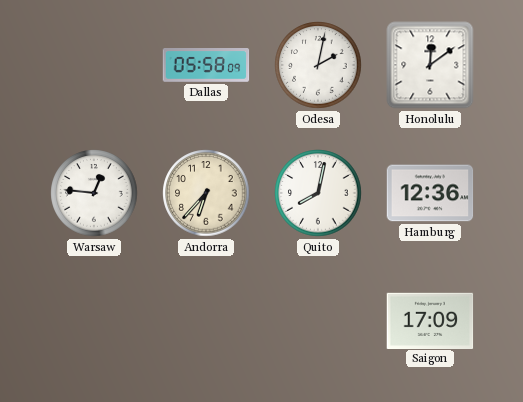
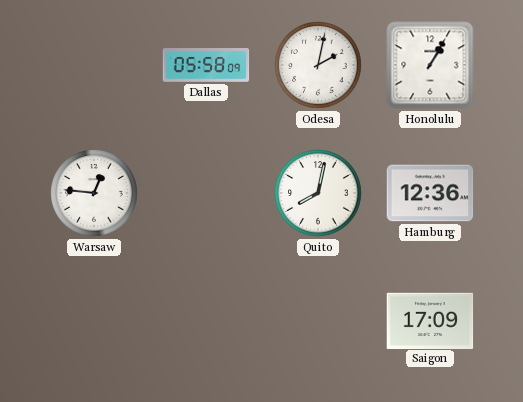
Honolulu: 12:09 -> 1:05
Andorra: 6:37 -> none
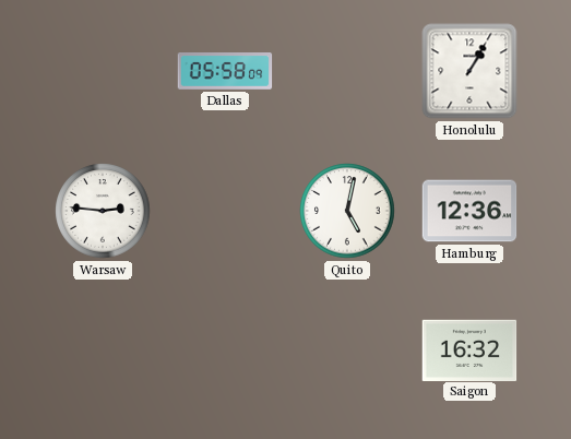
Odesa: 2:02 -> none
Warsaw: 12:46 -> 2:46
Quito: 8:02 -> 5:02
Saigon: 17:09 -> 16:32
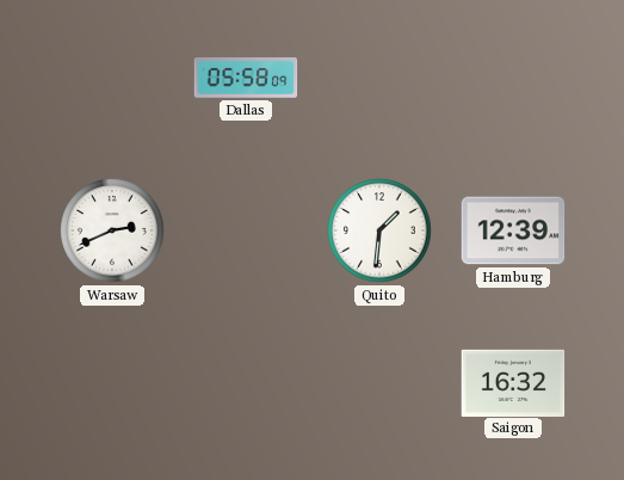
Honolulu: 1:05 -> none
Warsaw: 2:46 -> 2:41
Quito: 5:02 -> 1:31
Hamburg: 12:36 -> 12:39
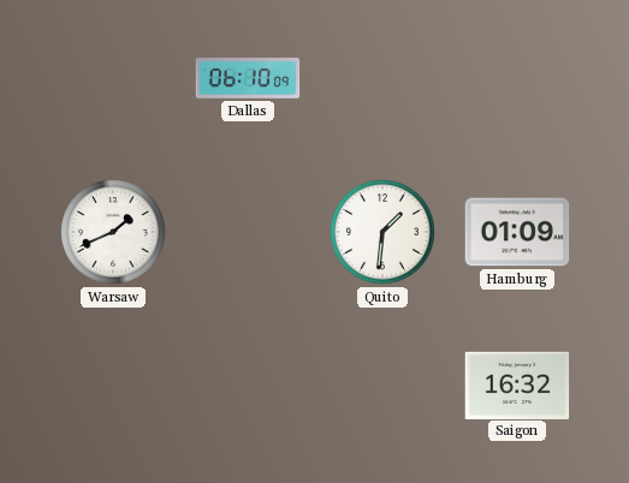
Dallas: 05:58 -> 06:10
Warsaw: 2:41 -> 1:41
Hamburg: 12:39 -> 01:09
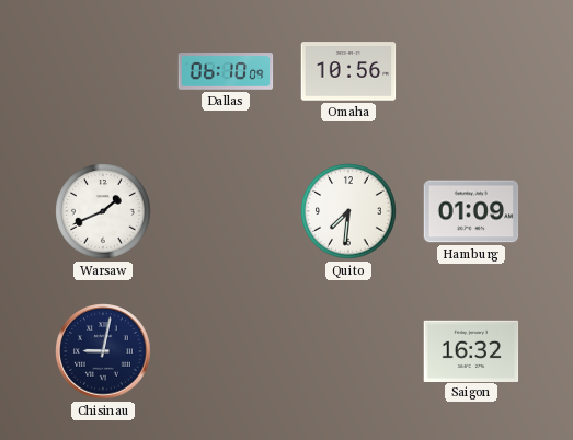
Omaha: none -> 10:56
Quito: 1:31 -> 7:31
Chisinau: none -> 9:02
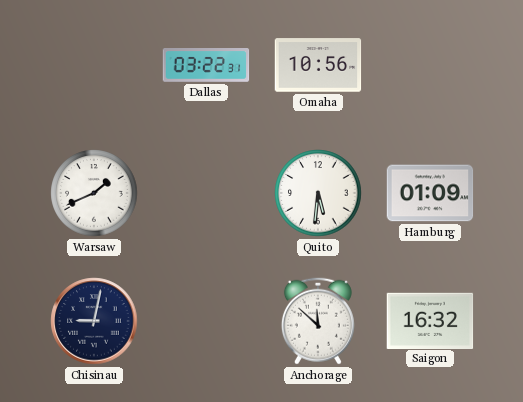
Dallas: 06:10 -> 03:22
Quito: 7:31 -> 5:31
Anchorage: none -> 11:52
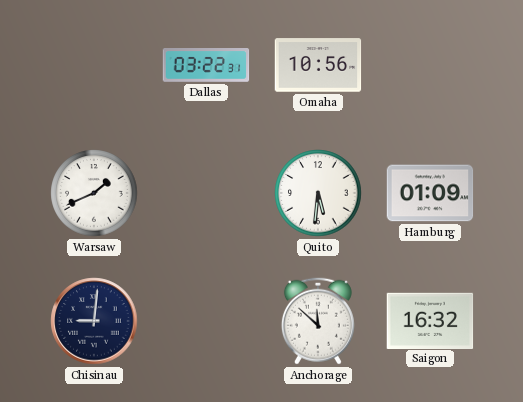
Chisinau: 9:02 -> 9:01
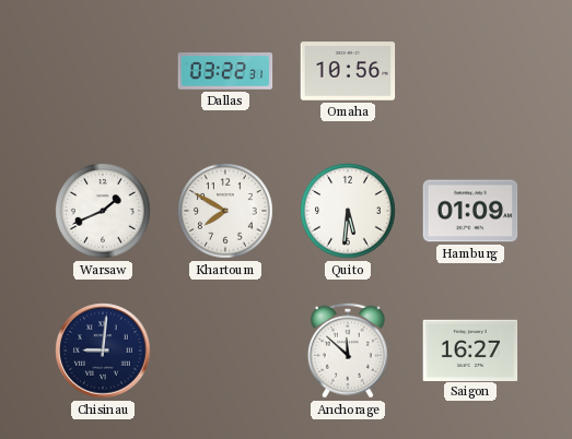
Khartoum: none -> 7:50
Saigon: 16:32 -> 16:27
